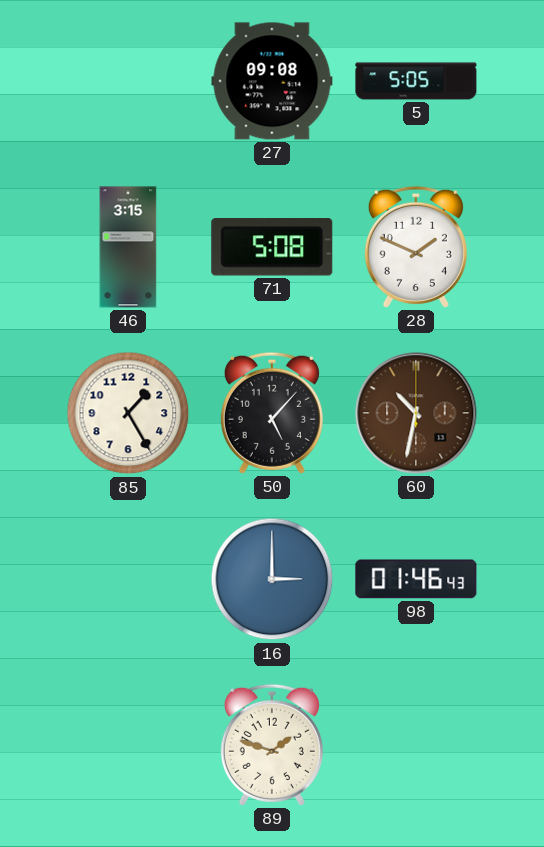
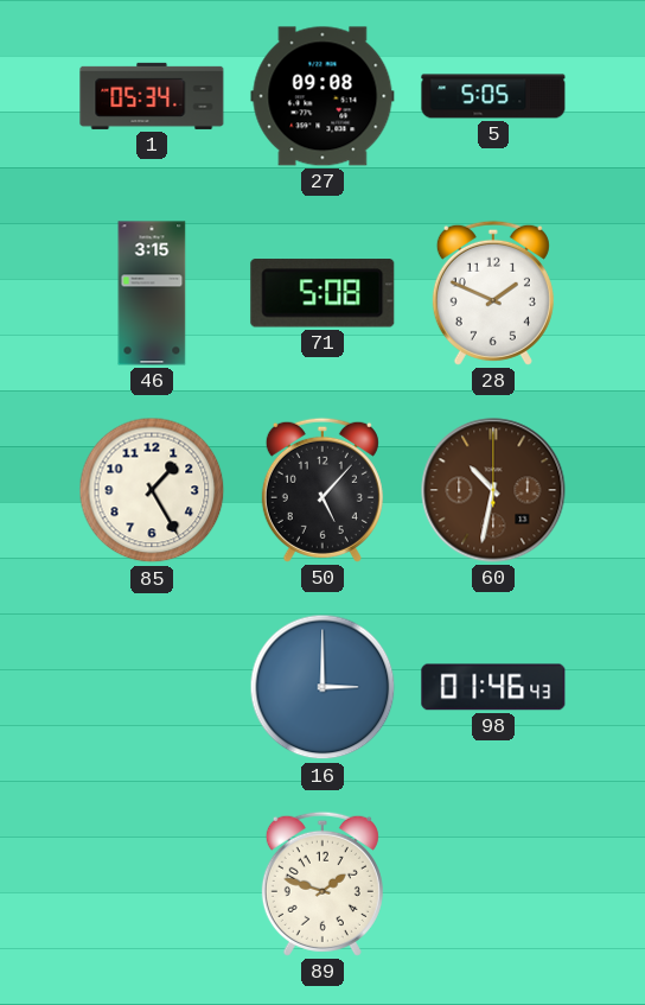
1: none -> 05:34
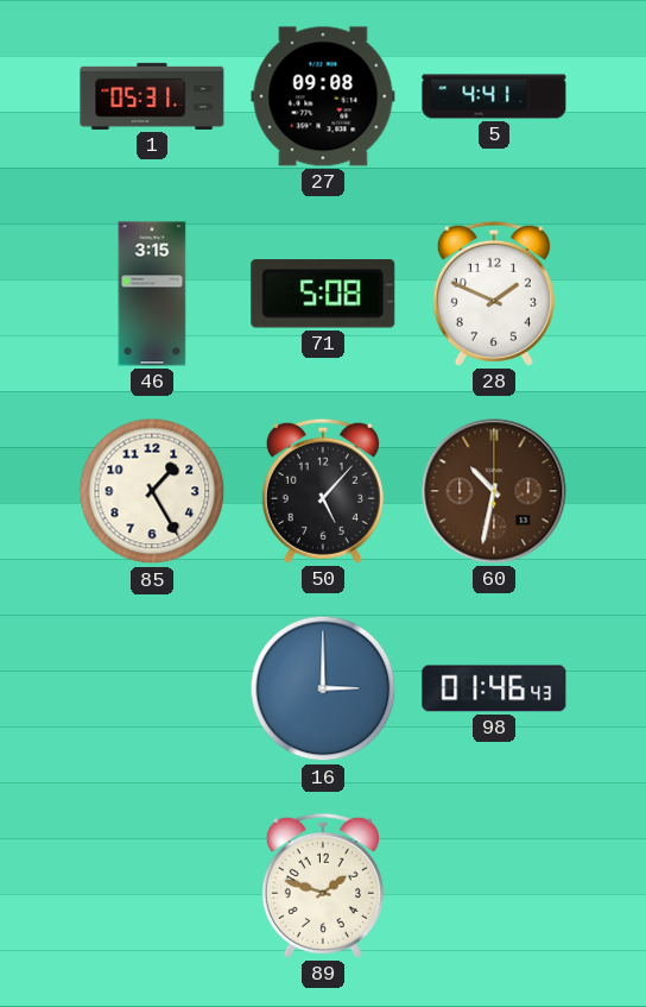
1: 05:34 -> 05:31
5: 5:05 -> 4:41
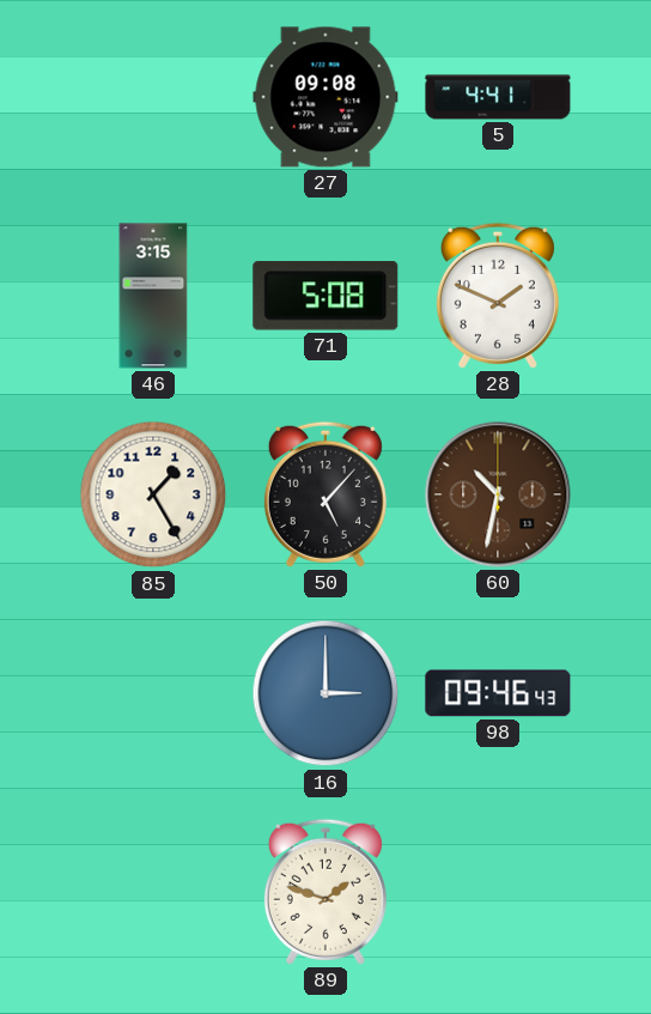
1: 05:31 -> none
98: 01:46 -> 09:46
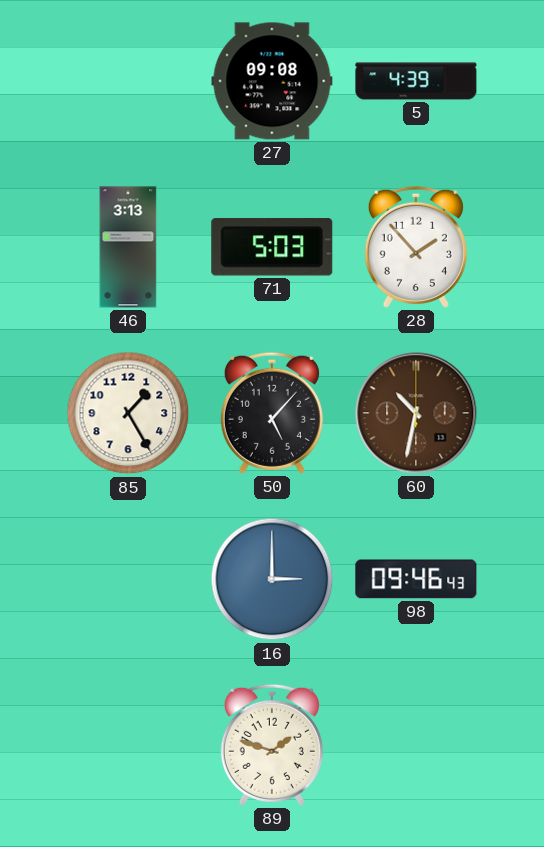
5: 4:41 -> 4:39
46: 3:15 -> 3:13
71: 5:08 -> 5:03
28: 1:49 -> 1:53
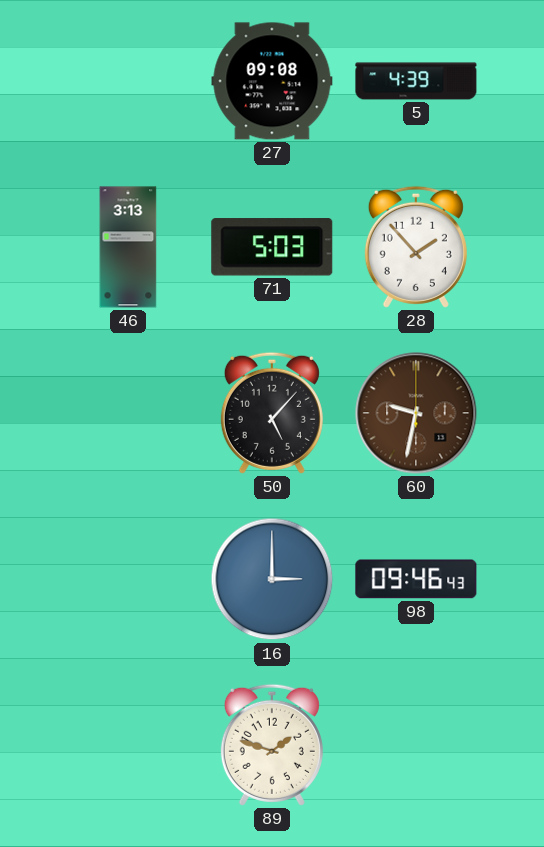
85: 1:25 -> none
60: 10:32 -> 9:32
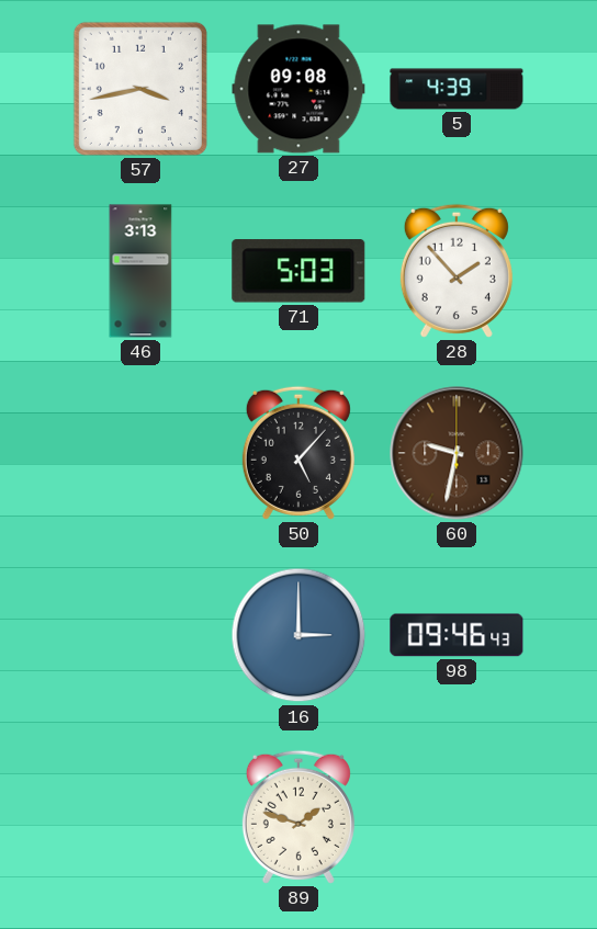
57: none -> 3:43
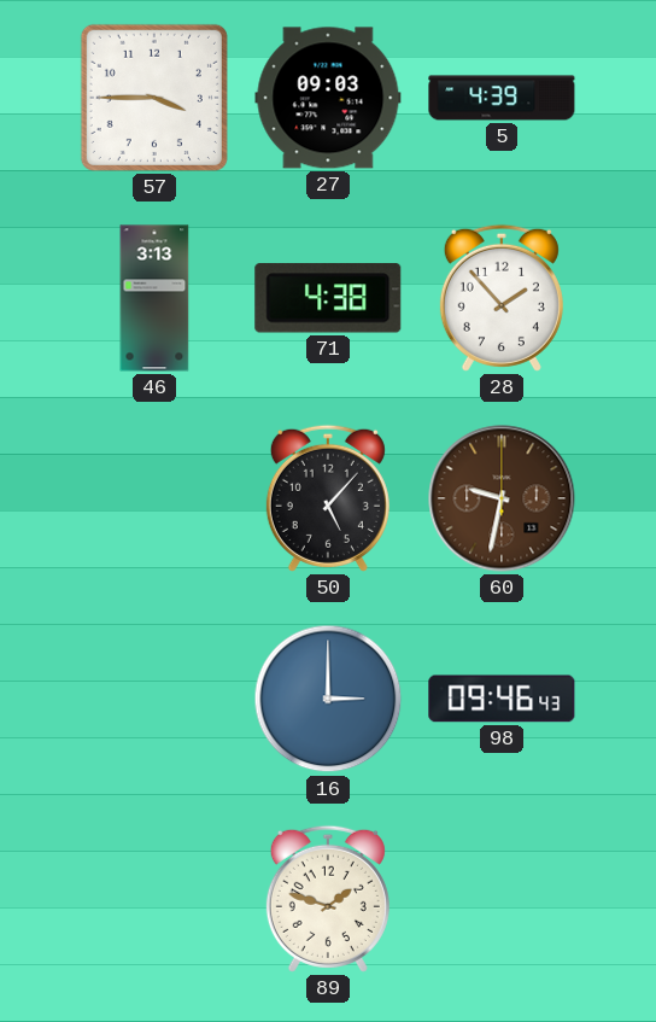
57: 3:43 -> 3:45
27: 09:08 -> 09:03
71: 5:03 -> 4:38
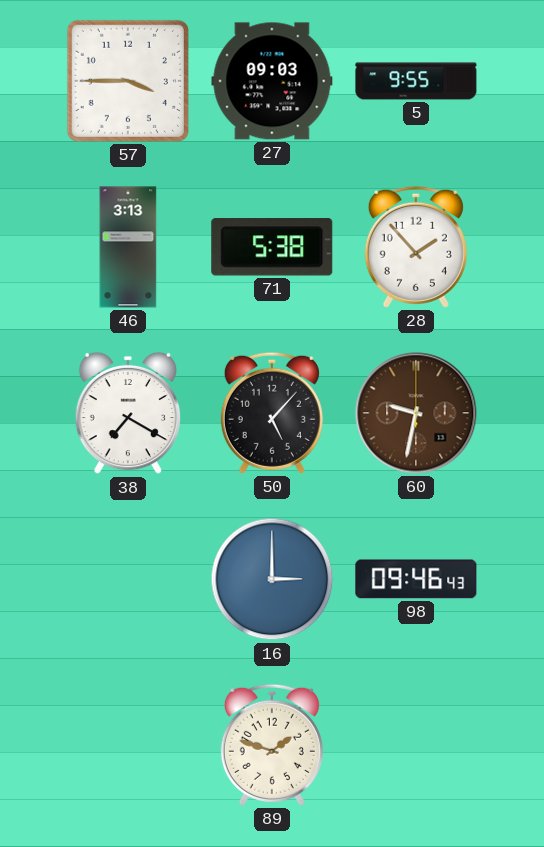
5: 4:39 -> 9:55
71: 4:38 -> 5:38
38: none -> 7:20
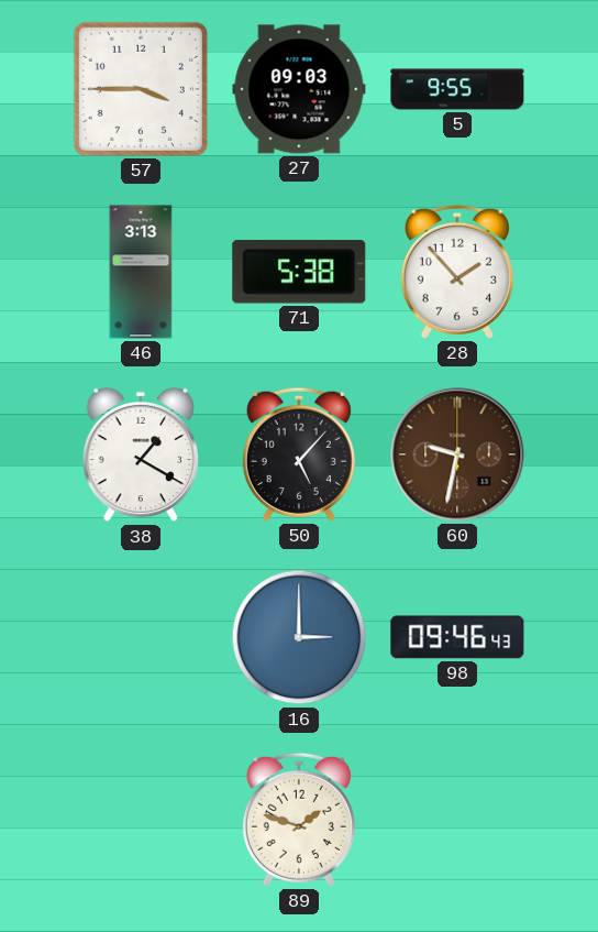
38: 7:20 -> 1:20
